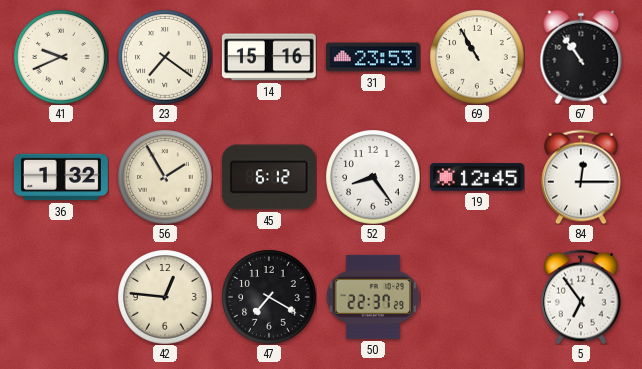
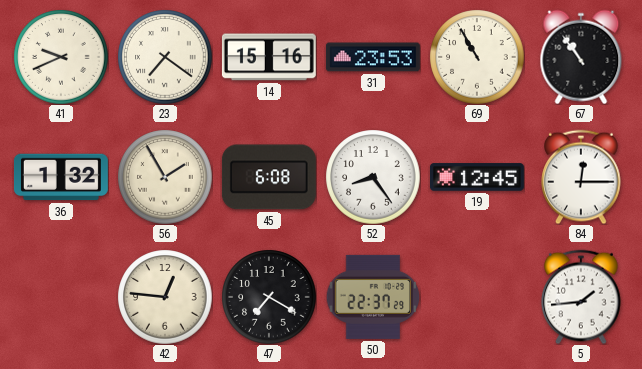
45: 6:12 -> 6:08
5: 6:54 -> 1:44
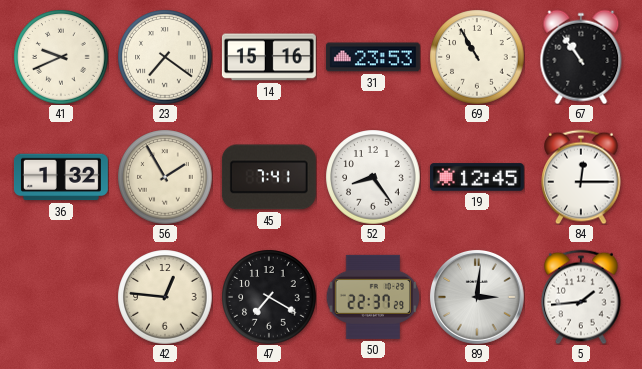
45: 6:08 -> 7:41
89: none -> 3:01
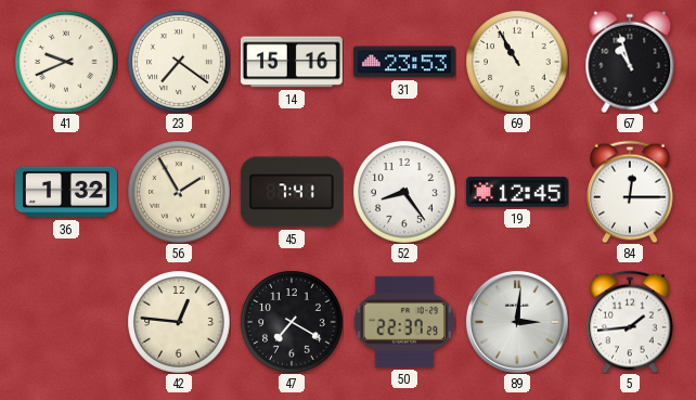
67: 10:54 -> 10:57
